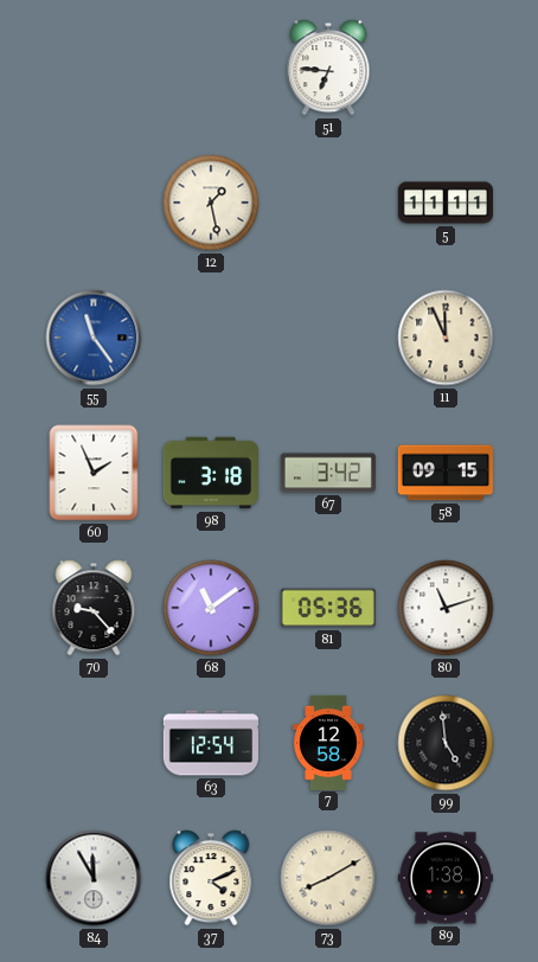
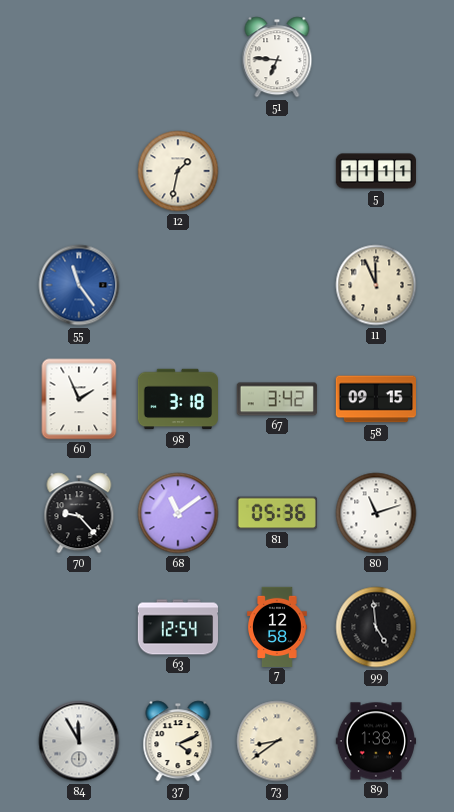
12: 1:28 -> 1:32
73: 8:10 -> 8:39
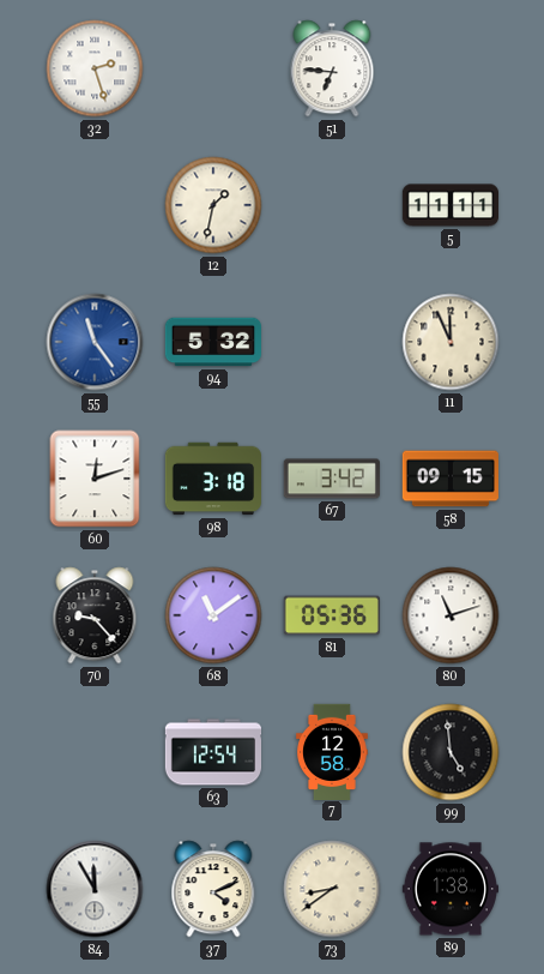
32: none -> 2:27
94: none -> 5:32
60: 1:56 -> 12:12
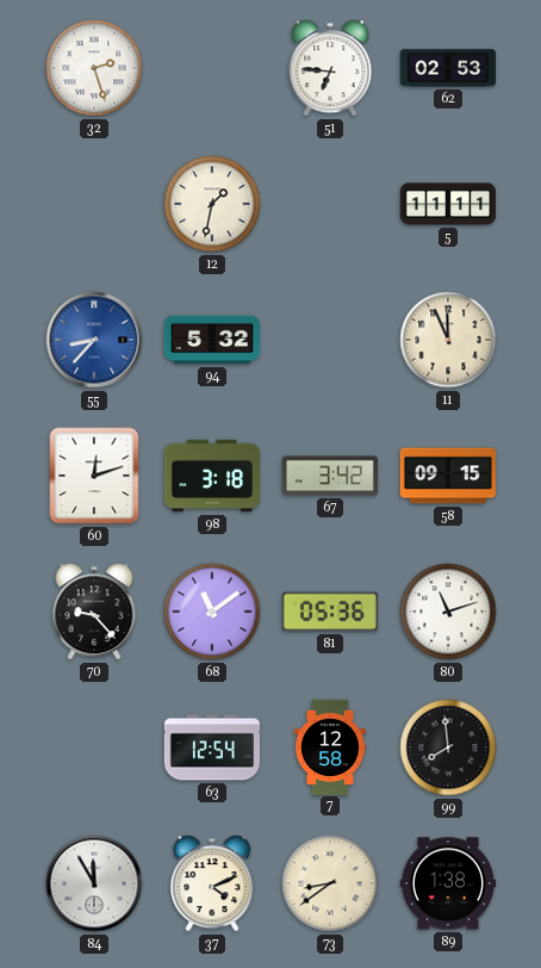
62: none -> 02:53
55: 11:24 -> 8:37
99: 4:59 -> 7:59
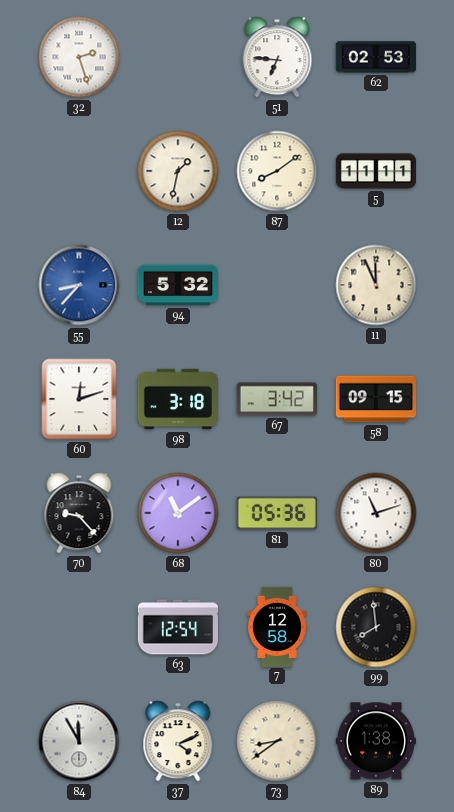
87: none -> 8:09
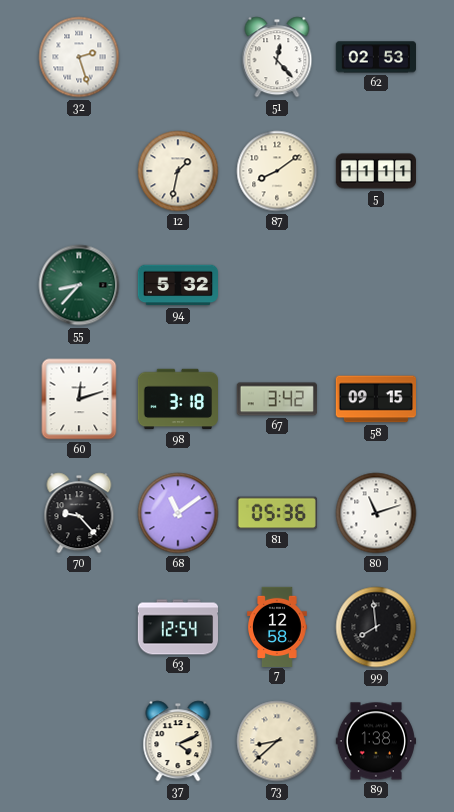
51: 6:46 -> 12:23
55 dial: blue -> green
11: 11:56 -> none
84: 11:55 -> none
73: 8:39 -> 8:38
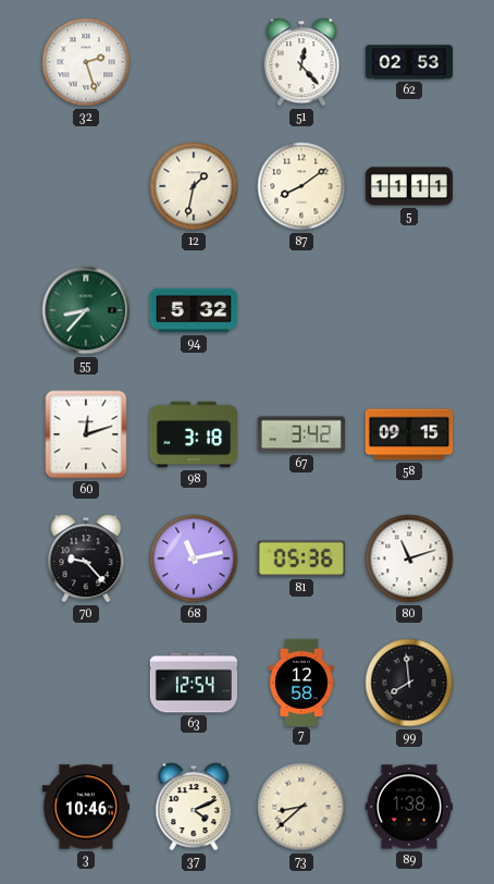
68: 11:09 -> 11:13
3: none -> 10:46
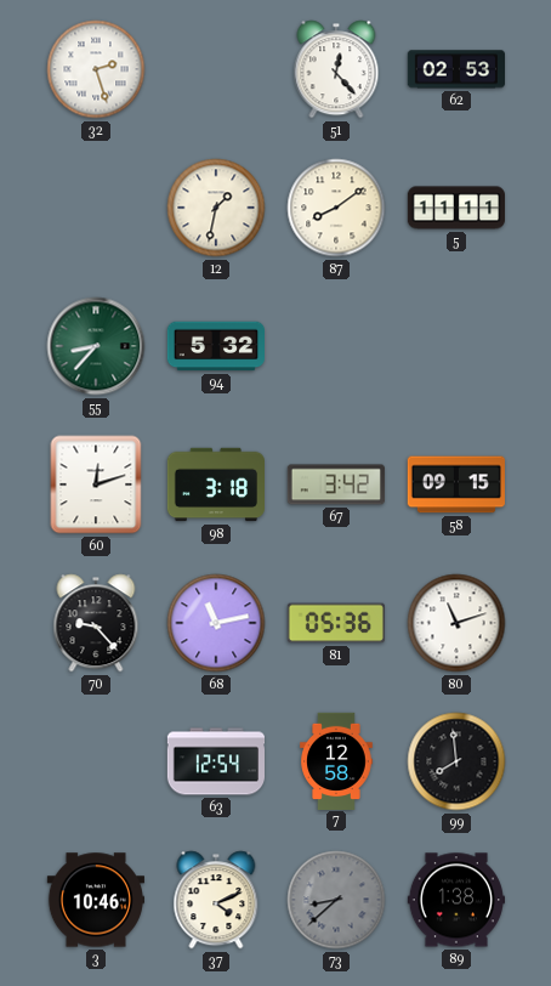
73 dial: cream -> grey
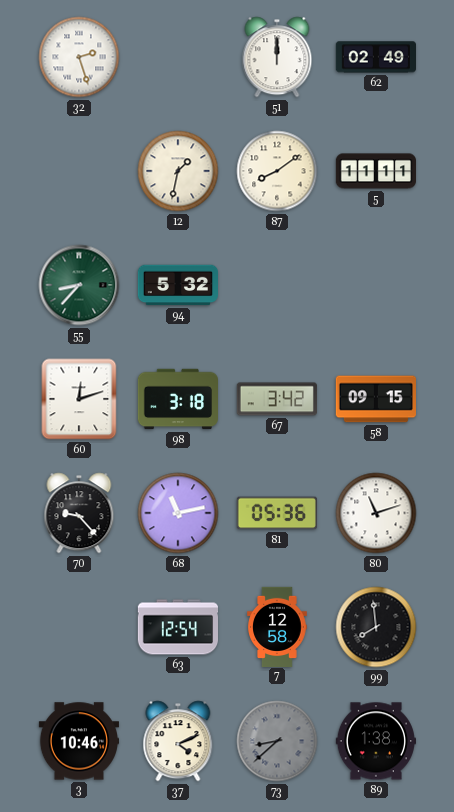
51: 12:23 -> 12:00
62: 02:53 -> 02:49
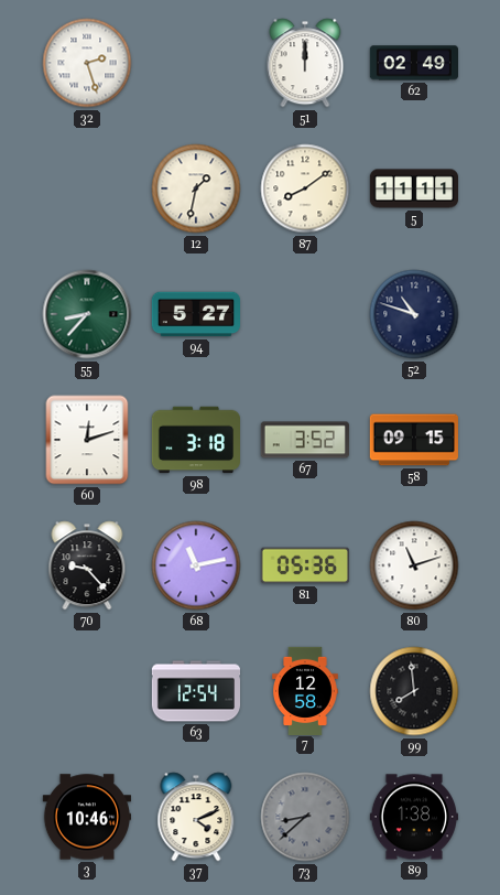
94: 5:32 -> 5:27
52: none -> 10:48
67: 3:42 -> 3:52
